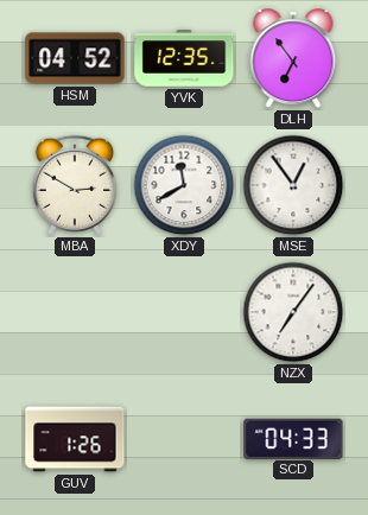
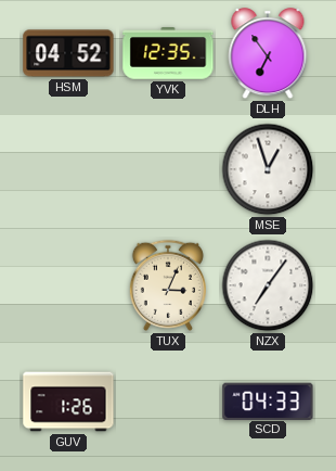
MBA: 2:50 -> none
XDY: 11:40 -> none
MSE: 12:54 -> 12:57
TUX: none -> 3:04
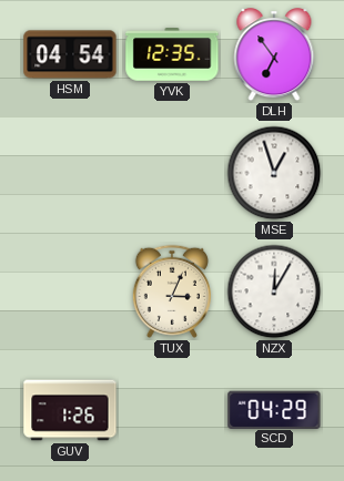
HSM: 04:52 -> 04:54
NZX: 7:06 -> 12:05
SCD: 04:33 -> 04:29
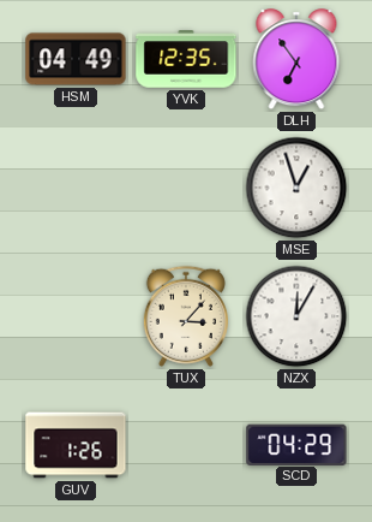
HSM: 04:54 -> 04:49
TUX: 3:04 -> 3:07
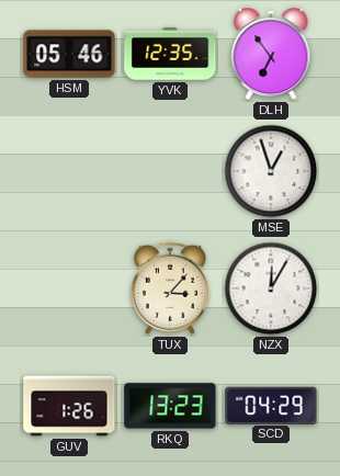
HSM: 04:49 -> 05:46
RKQ: none -> 13:23
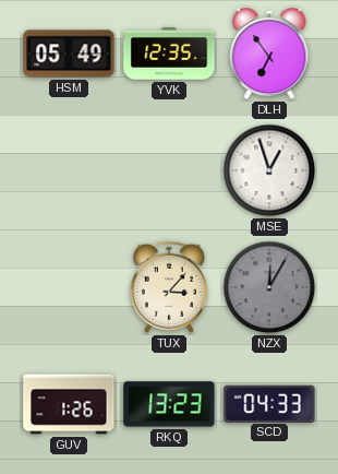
HSM: 05:46 -> 05:49
NZX dial: white -> grey
SCD: 04:29 -> 04:33
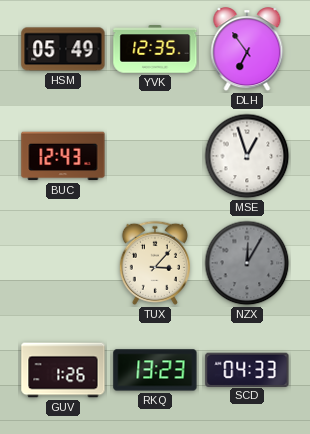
BUC: none -> 12:43
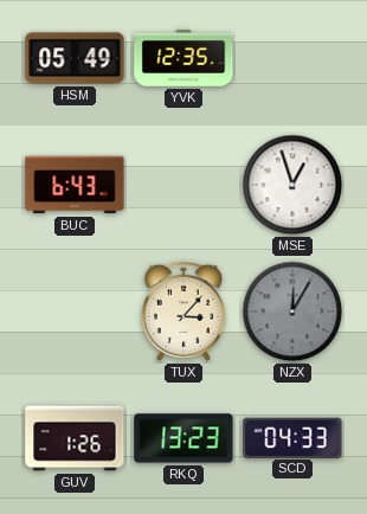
DLH: 6:54 -> none
BUC: 12:43 -> 6:43
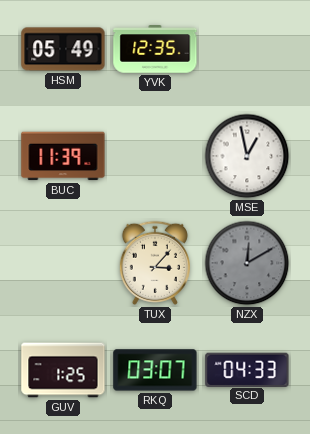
BUC: 6:43 -> 11:39
MSE: 12:57 -> 12:58
NZX: 12:05 -> 12:10
GUV: 1:26 -> 1:25
RKQ: 13:23 -> 03:07
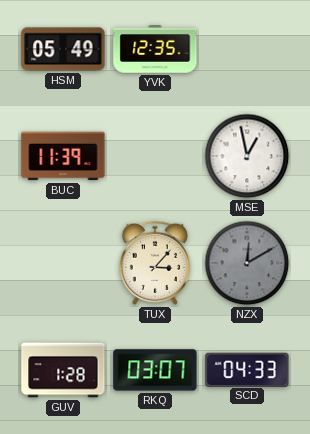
GUV: 1:25 -> 1:28
